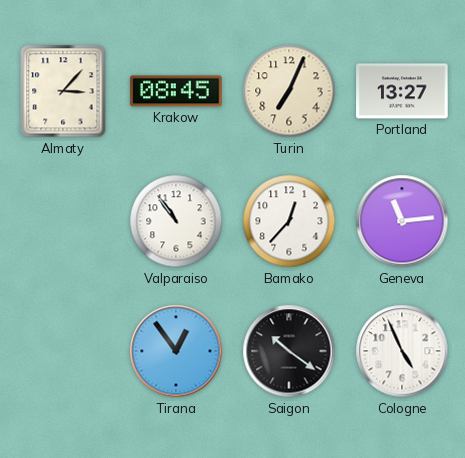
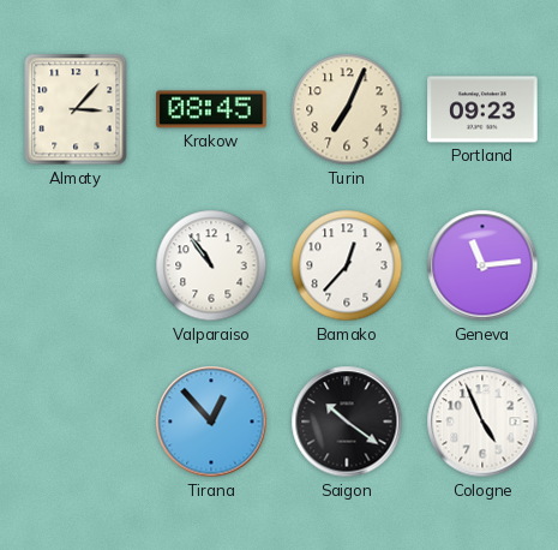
Portland: 13:27 -> 09:23
Tirana: 12:54 -> 12:53
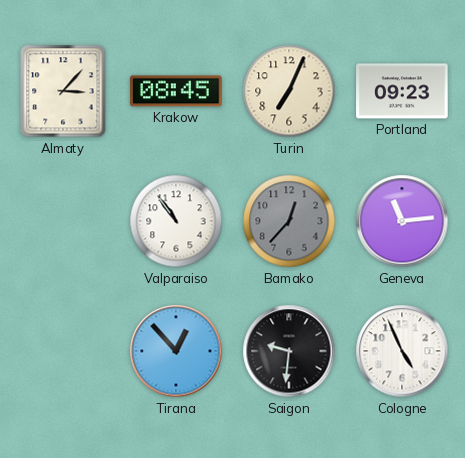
Bamako dial: white -> grey
Saigon: 10:21 -> 9:31
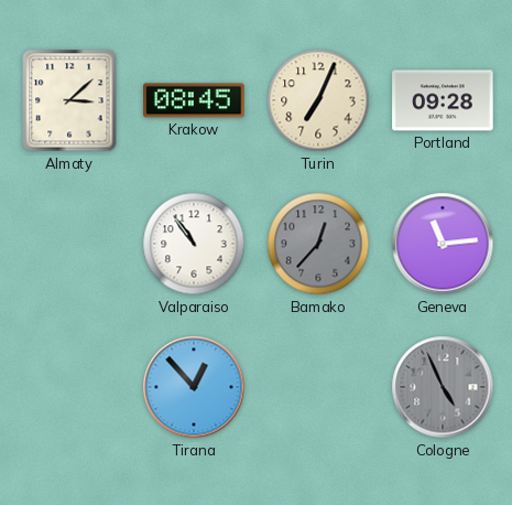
Almaty: 3:07 -> 3:08
Portland: 09:23 -> 09:28
Saigon: 9:31 -> none
Cologne dial: white -> grey
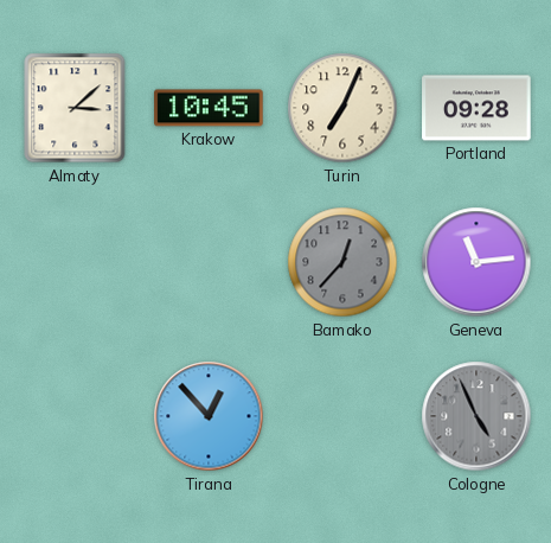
Krakow: 08:45 -> 10:45
Valparaiso: 10:54 -> none
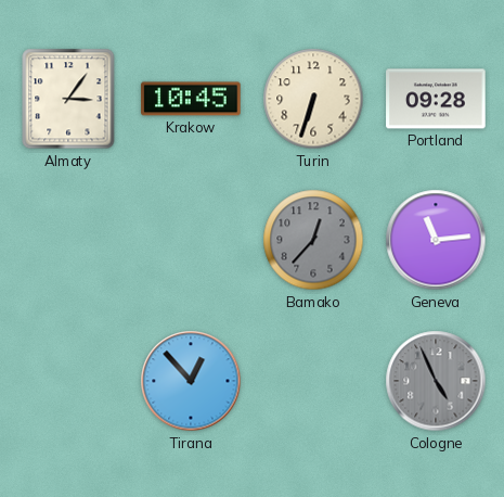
Almaty: 3:08 -> 3:06
Turin: 7:04 -> 6:33
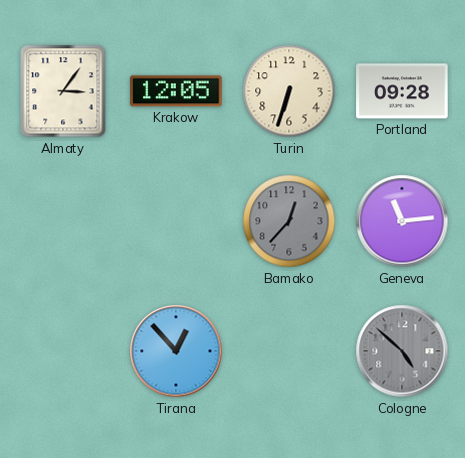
Krakow: 10:45 -> 12:05
Cologne: 4:56 -> 4:52
